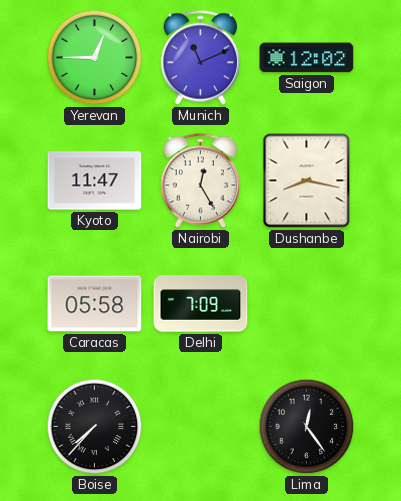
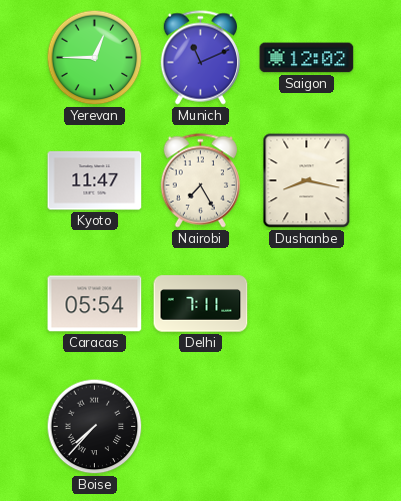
Nairobi: 12:25 -> 7:25
Caracas: 05:58 -> 05:54
Delhi: 7:09 -> 7:11
Lima: 12:24 -> none
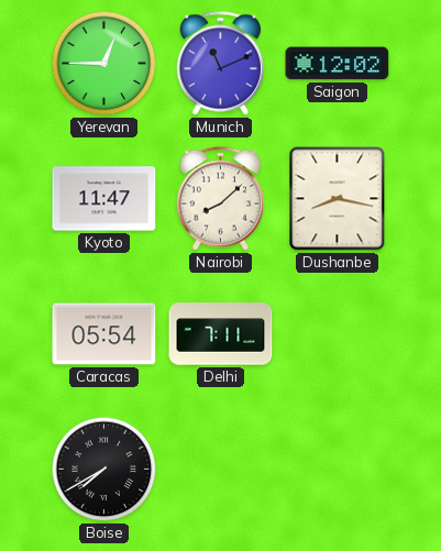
Nairobi: 7:25 -> 8:08
Boise: 7:37 -> 7:40
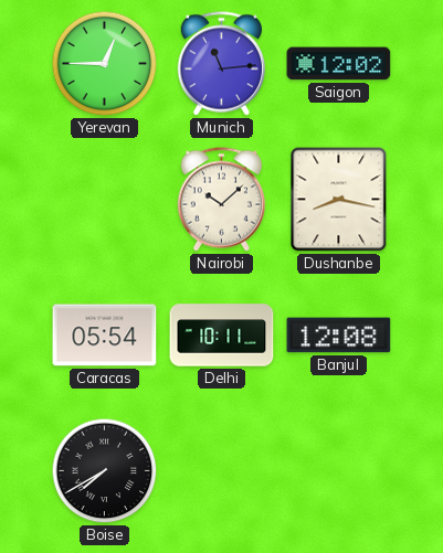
Munich: 11:11 -> 11:14
Kyoto: 11:47 -> none
Nairobi: 8:08 -> 10:08
Delhi: 7:11 -> 10:11
Banjul: none -> 12:08
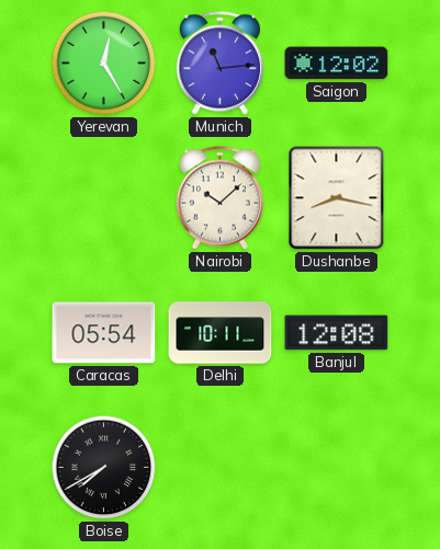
Yerevan: 12:45 -> 12:25
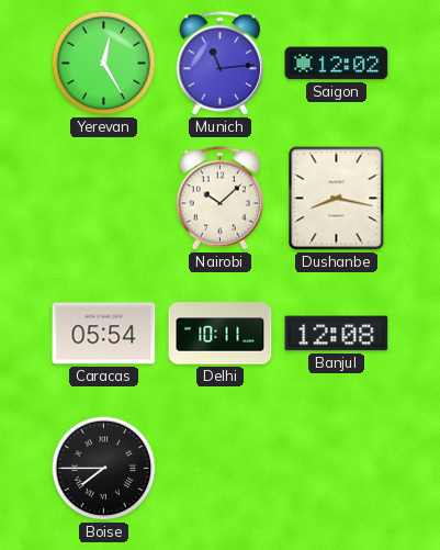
Boise: 7:40 -> 7:45
